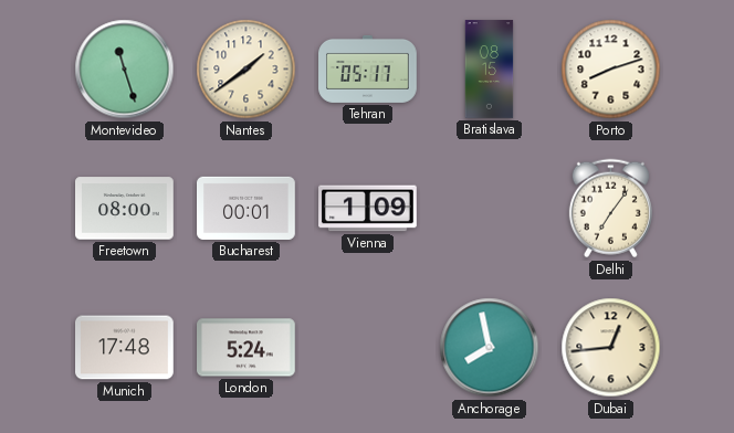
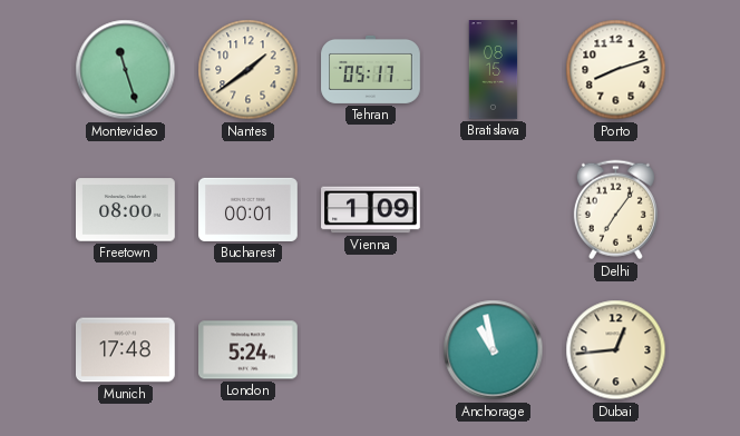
Anchorage: 7:58 -> 10:58
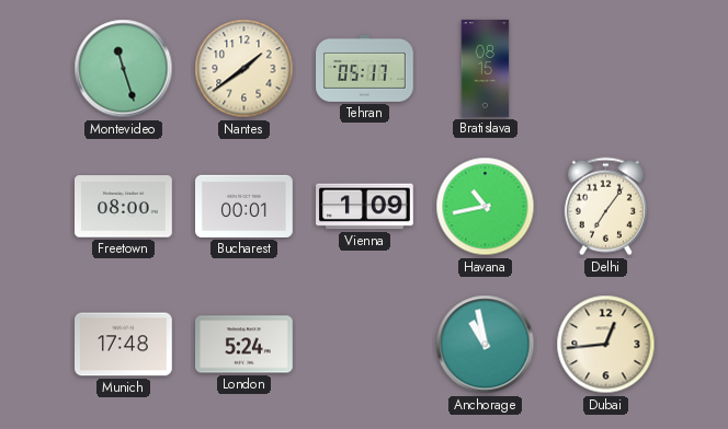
Porto: 8:12 -> none
Havana: none -> 10:43
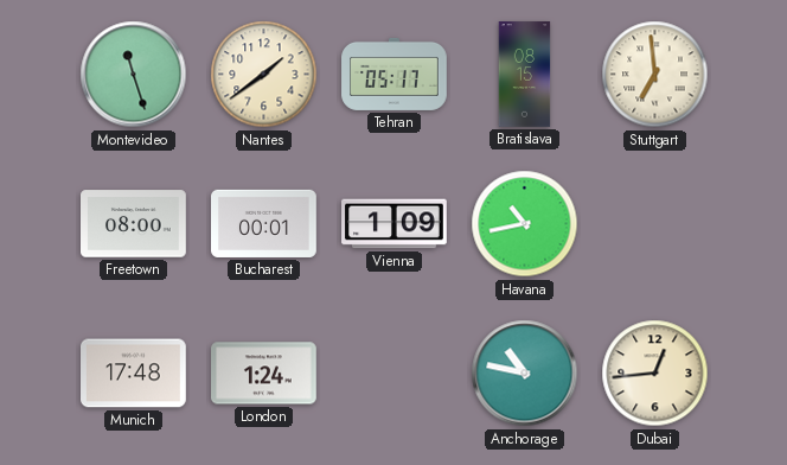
Stuttgart: none -> 6:59
Delhi: 7:06 -> none
London: 5:24 -> 1:24
Anchorage: 10:58 -> 10:47
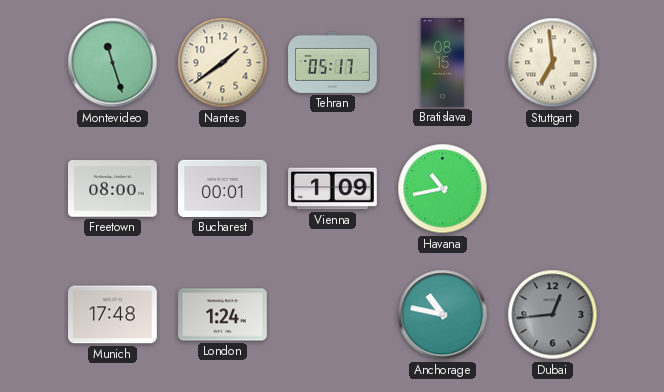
Dubai dial: cream -> grey
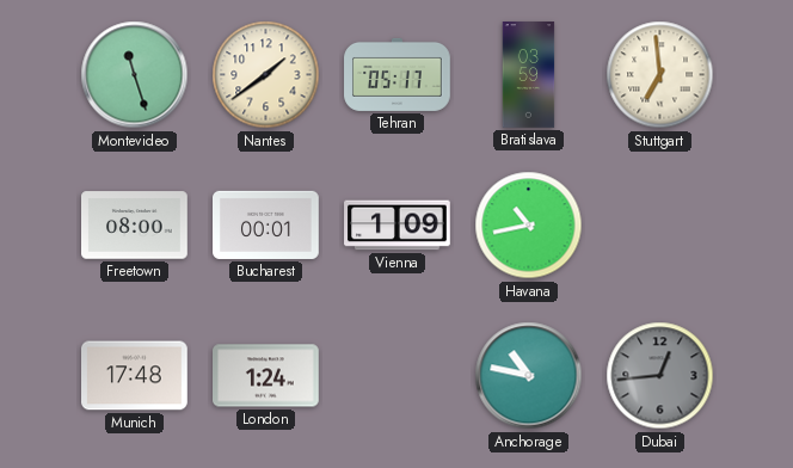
Bratislava: 08:15 -> 03:59
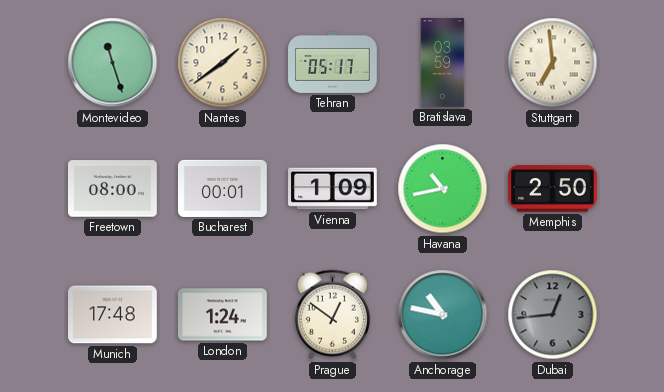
Memphis: none -> 2:50
Prague: none -> 12:51
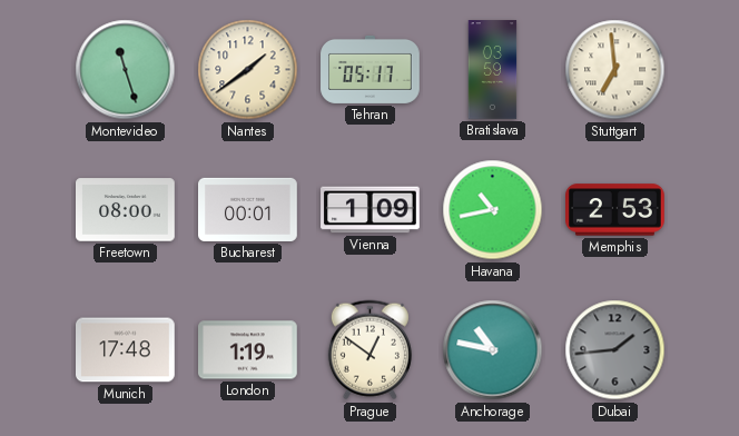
Memphis: 2:50 -> 2:53
London: 1:24 -> 1:19
Dubai: 12:44 -> 1:44
